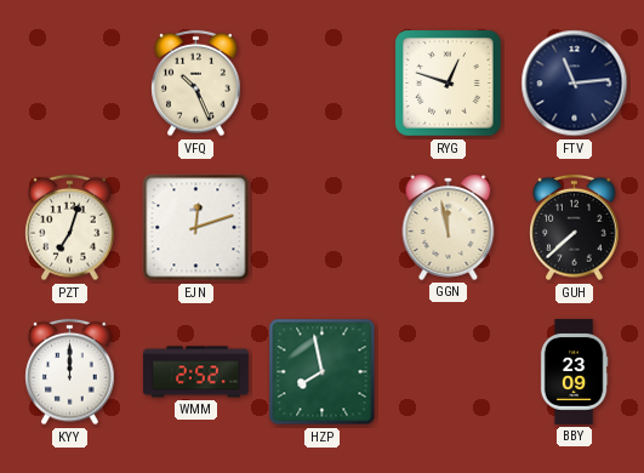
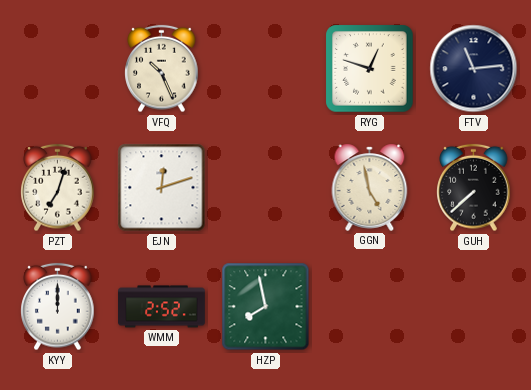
GGN: 11:58 -> 4:58
BBY: 23:09 -> none
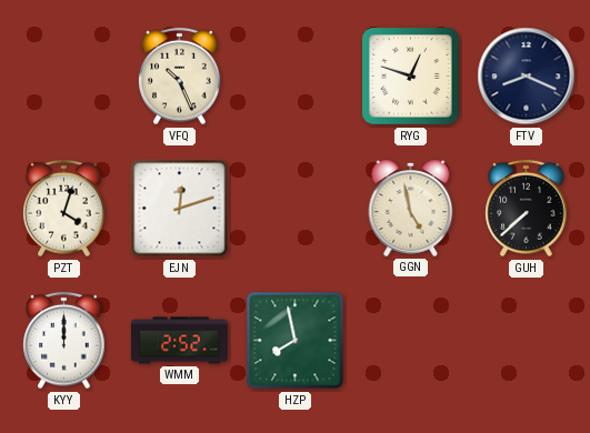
FTV: 11:14 -> 8:19
PZT: 7:03 -> 4:03
